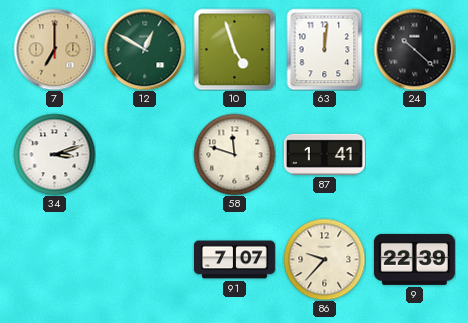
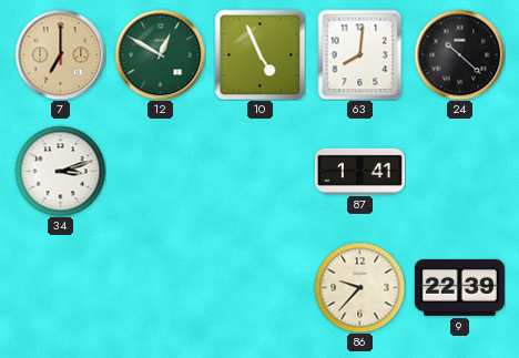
10: 4:57 -> 4:56
63: 12:01 -> 8:01
58: 11:48 -> none
91: 7:07 -> none
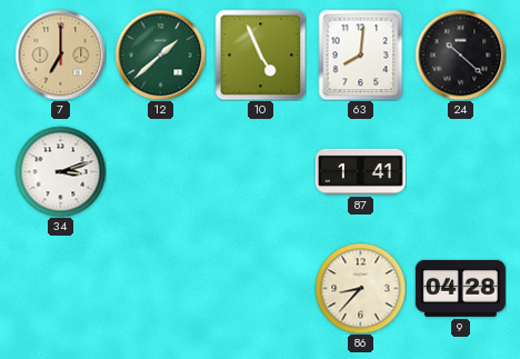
12: 12:50 -> 1:38
86: 9:37 -> 8:37
9: 22:39 -> 04:28
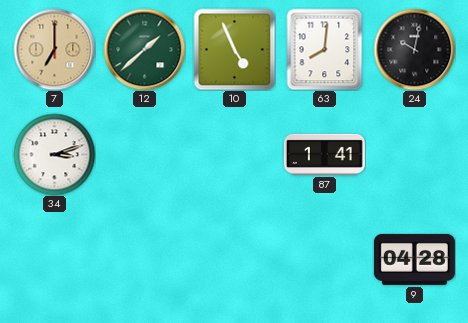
24: 10:22 -> 10:02
86: 8:37 -> none
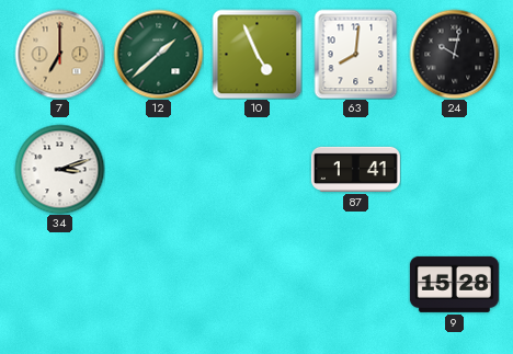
9: 04:28 -> 15:28
